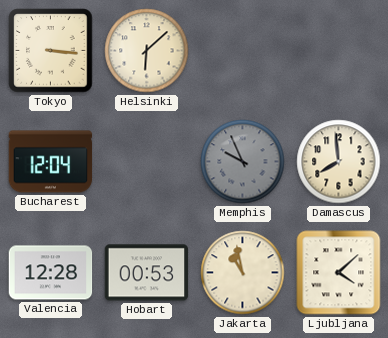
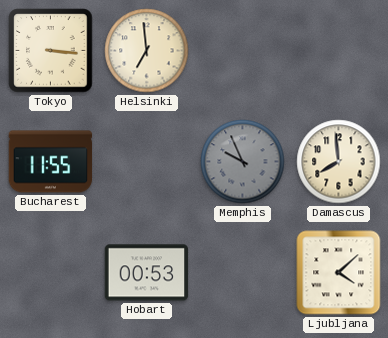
Helsinki: 6:08 -> 6:59
Bucharest: 12:04 -> 11:55
Valencia: 12:28 -> none
Jakarta: 10:58 -> none
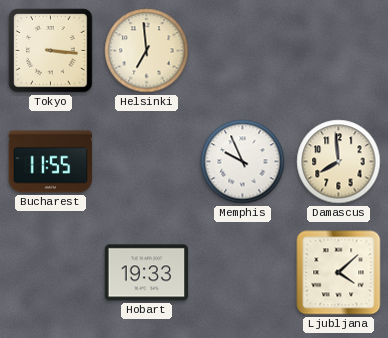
Memphis dial: grey -> white
Hobart: 00:53 -> 19:33
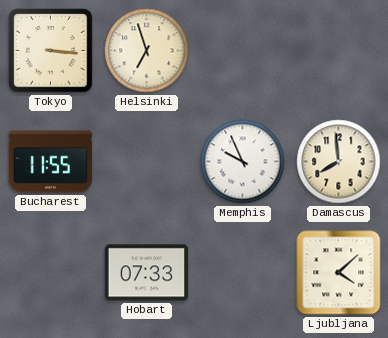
Helsinki: 6:59 -> 6:57
Hobart: 19:33 -> 07:33
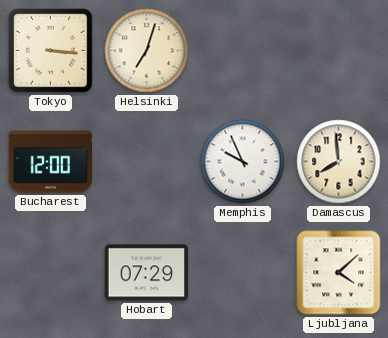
Helsinki: 6:57 -> 7:03
Bucharest: 11:55 -> 12:00
Hobart: 07:33 -> 07:29
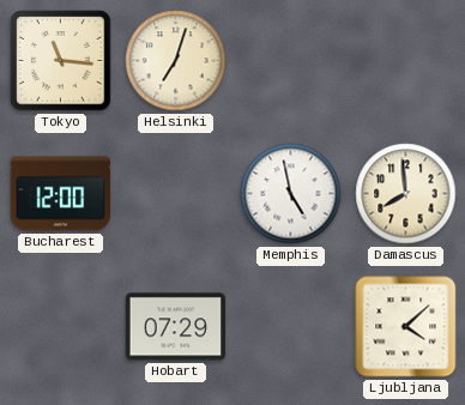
Tokyo: 3:16 -> 11:16
Memphis: 9:56 -> 4:58
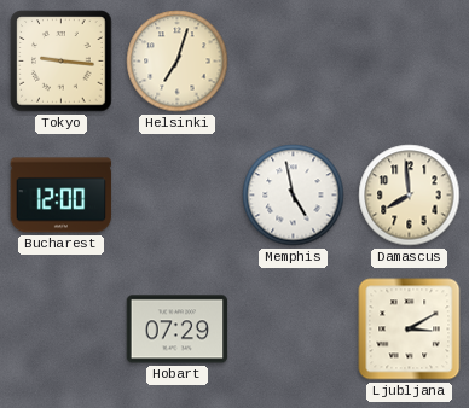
Tokyo: 11:16 -> 9:16
Ljubljana: 4:08 -> 3:10
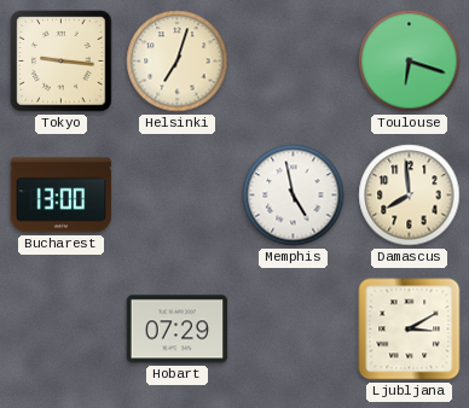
Toulouse: none -> 6:18
Bucharest: 12:00 -> 13:00
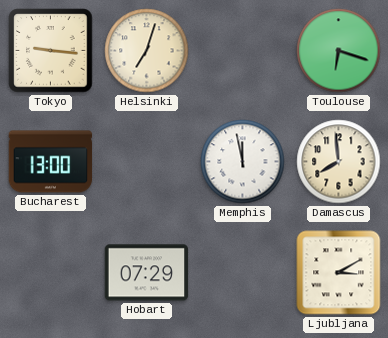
Memphis: 4:58 -> 11:58
